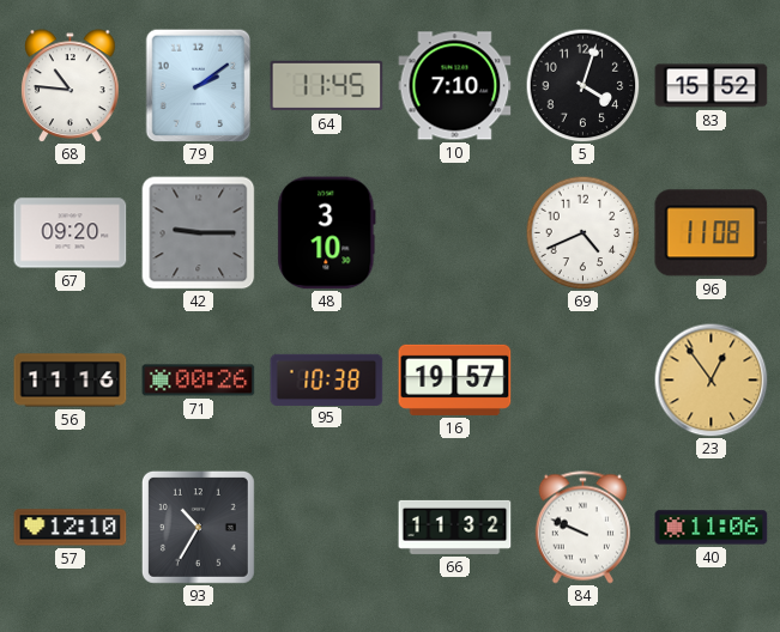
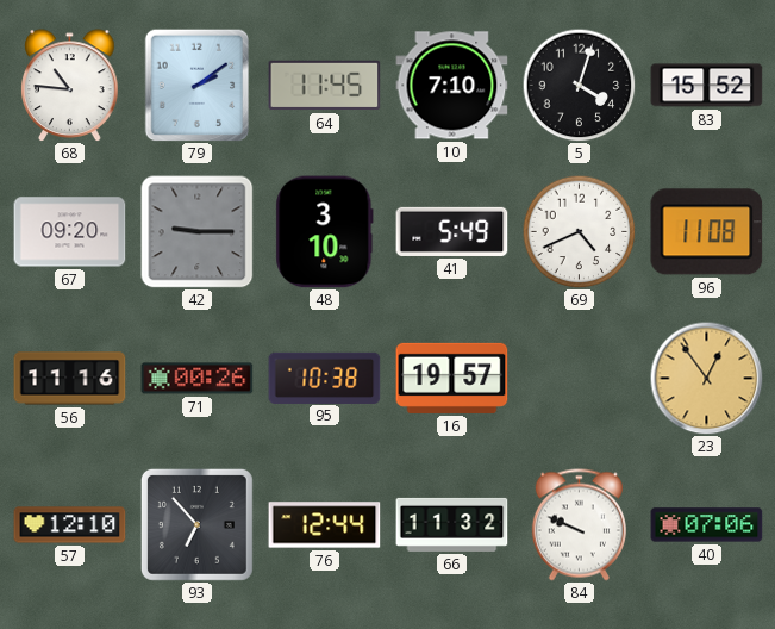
41: none -> 5:49
93: 10:35 -> 6:53
76: none -> 12:44
40: 11:06 -> 07:06
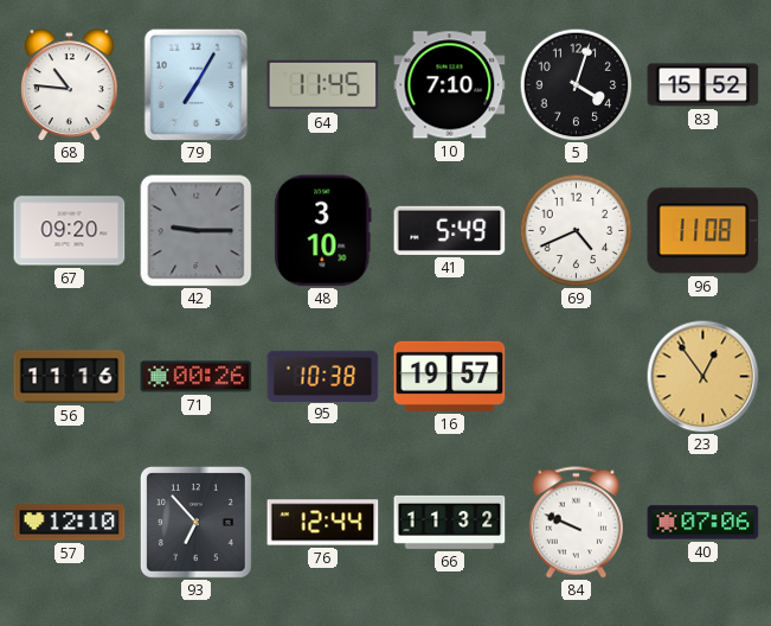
79: 2:09 -> 7:05
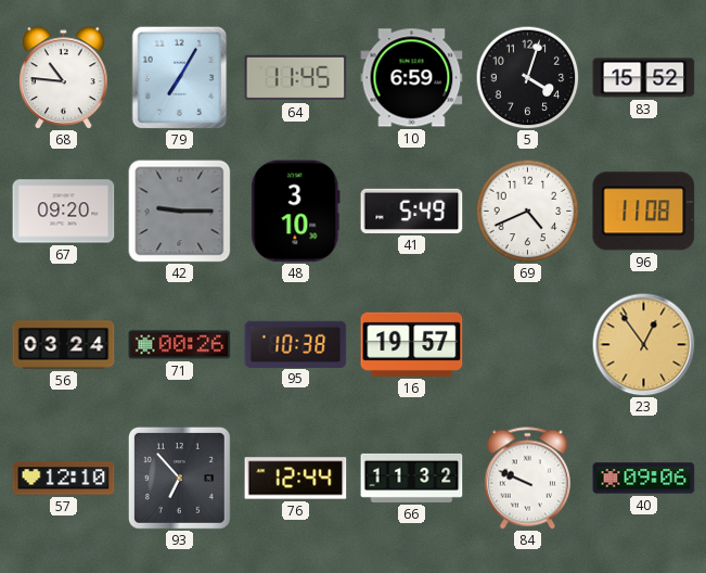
10: 7:10 -> 6:59
56: 11:16 -> 03:24
40: 07:06 -> 09:06
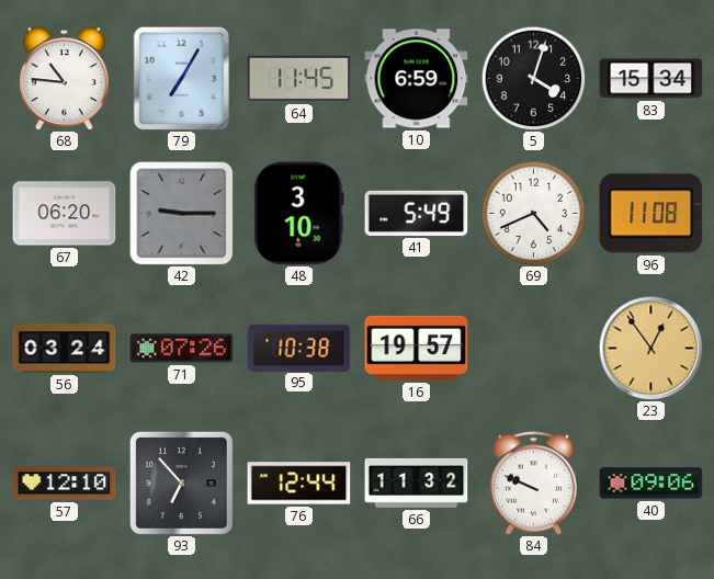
83: 15:52 -> 15:34
67: 09:20 -> 06:20
71: 00:26 -> 07:26
